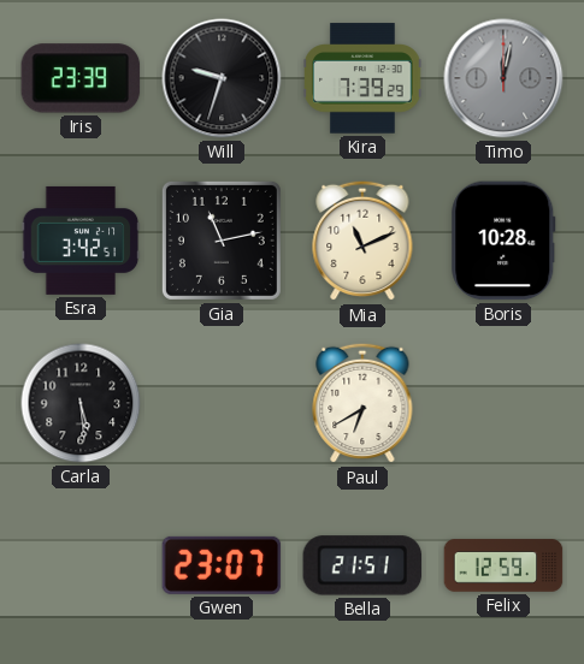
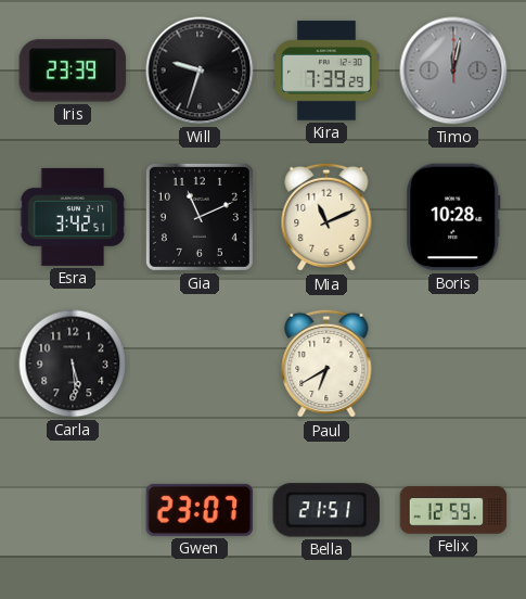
Gia: 11:13 -> 11:11
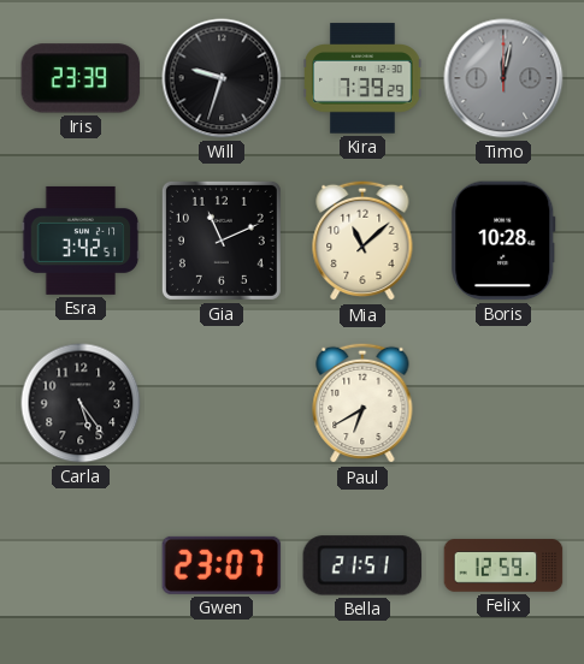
Mia: 11:11 -> 11:08
Carla: 5:29 -> 5:24
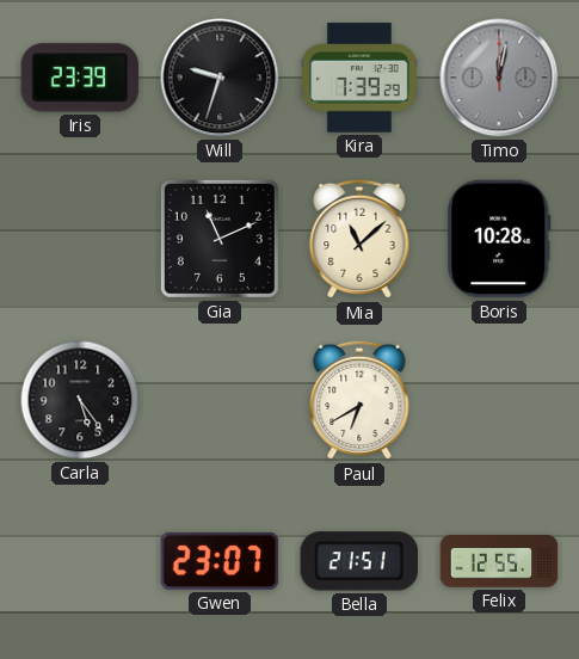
Esra: 3:42 -> none
Felix: 12:59 -> 12:55
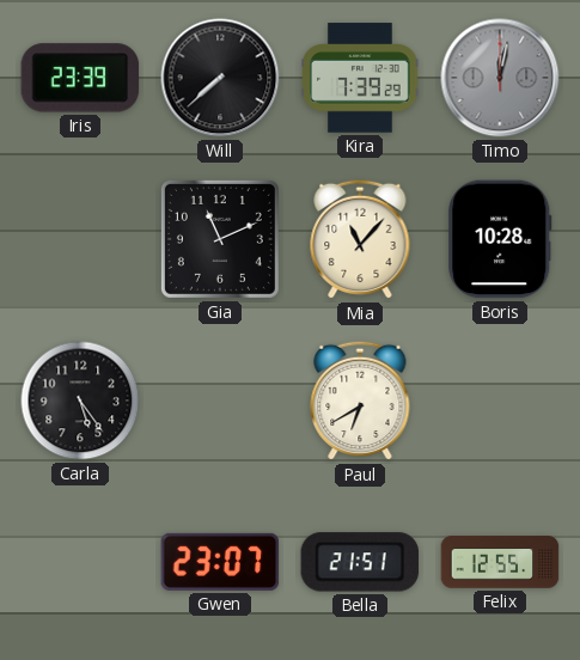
Will: 9:33 -> 7:38
Mia: 11:08 -> 11:07
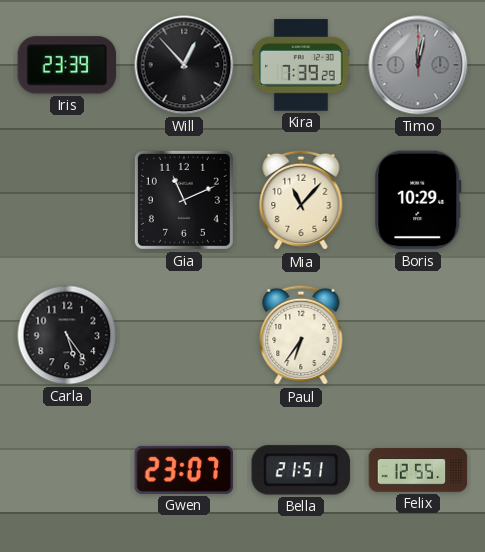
Will: 7:38 -> 12:53
Boris: 10:28 -> 10:29
Paul: 6:40 -> 6:36
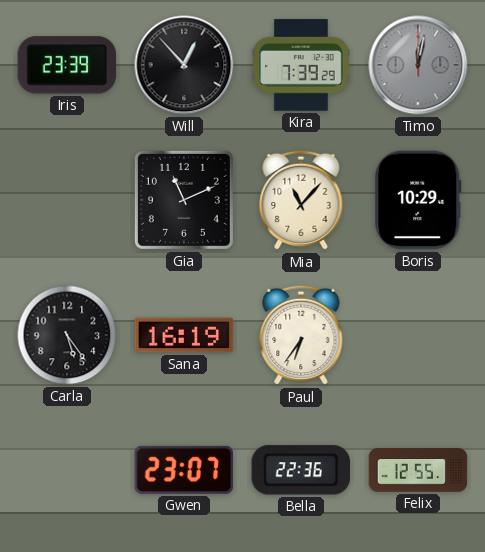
Sana: none -> 16:19
Bella: 21:51 -> 22:36
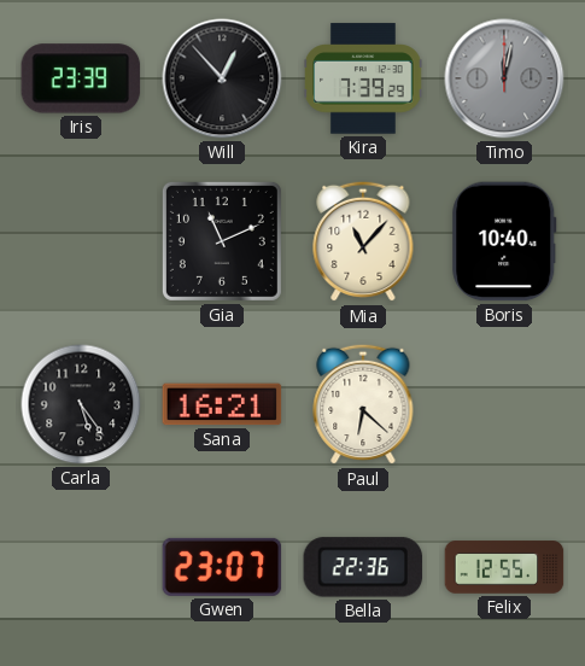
Boris: 10:29 -> 10:40
Sana: 16:19 -> 16:21
Paul: 6:36 -> 6:22
